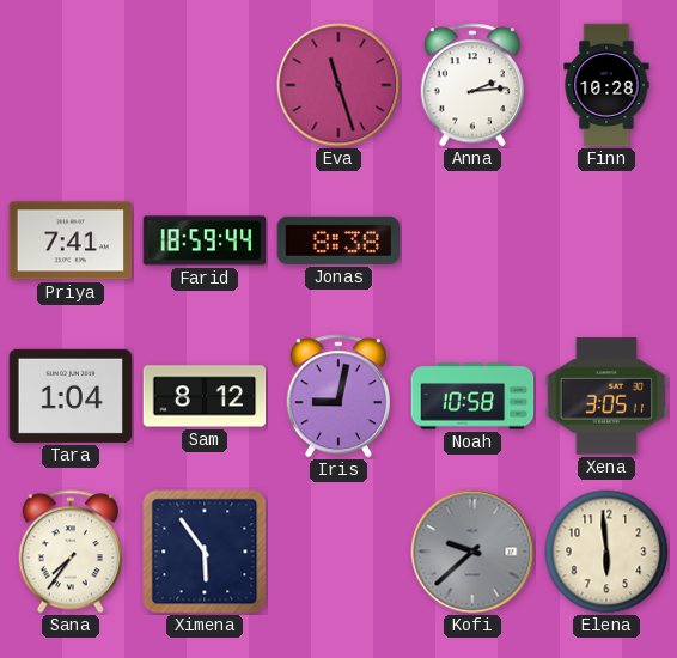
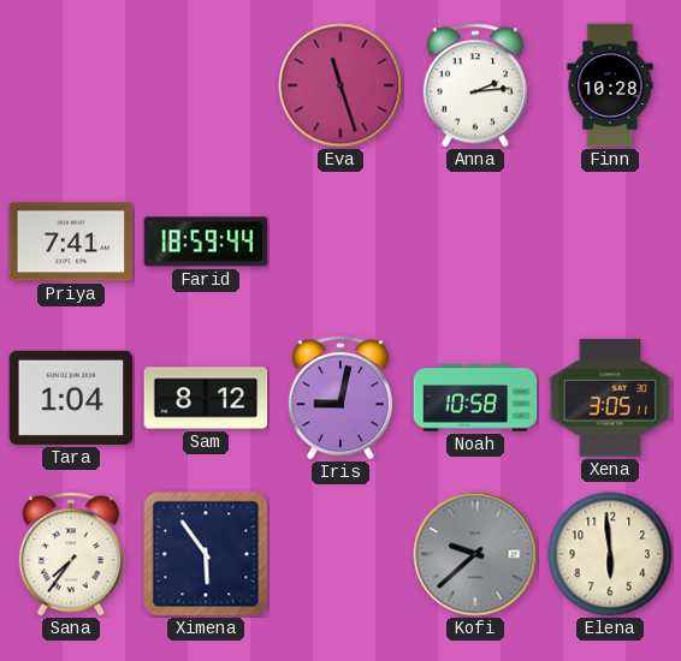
Jonas: 8:38 -> none
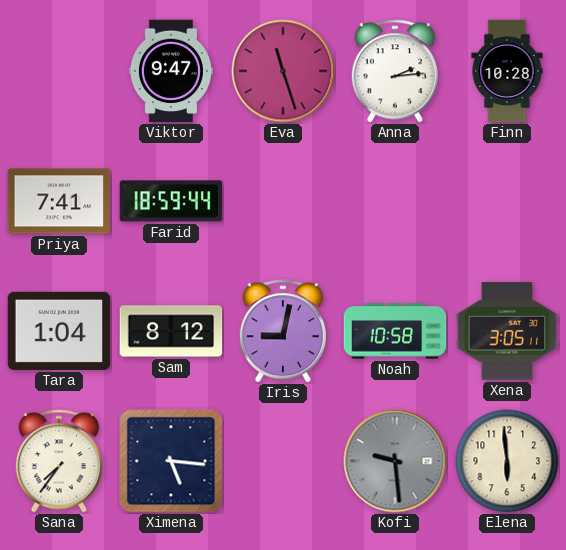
Viktor: none -> 9:47
Ximena: 5:54 -> 5:16
Kofi: 9:38 -> 9:29
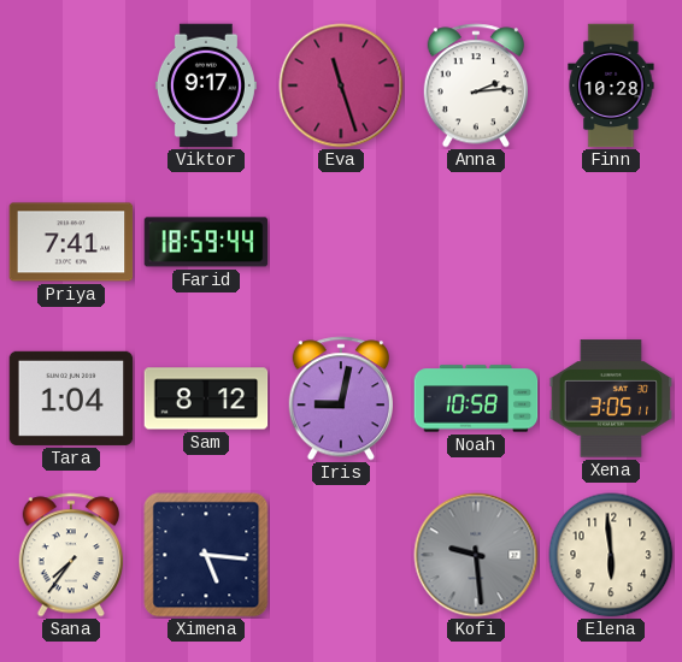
Viktor: 9:47 -> 9:17
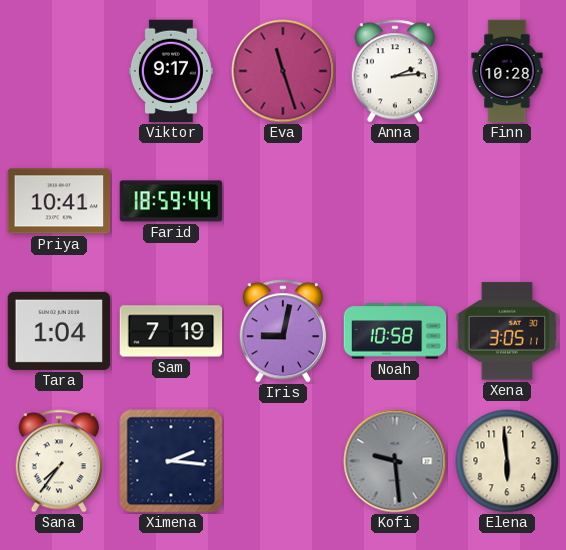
Priya: 7:41 -> 10:41
Sam: 8:12 -> 7:19
Ximena: 5:16 -> 2:16
